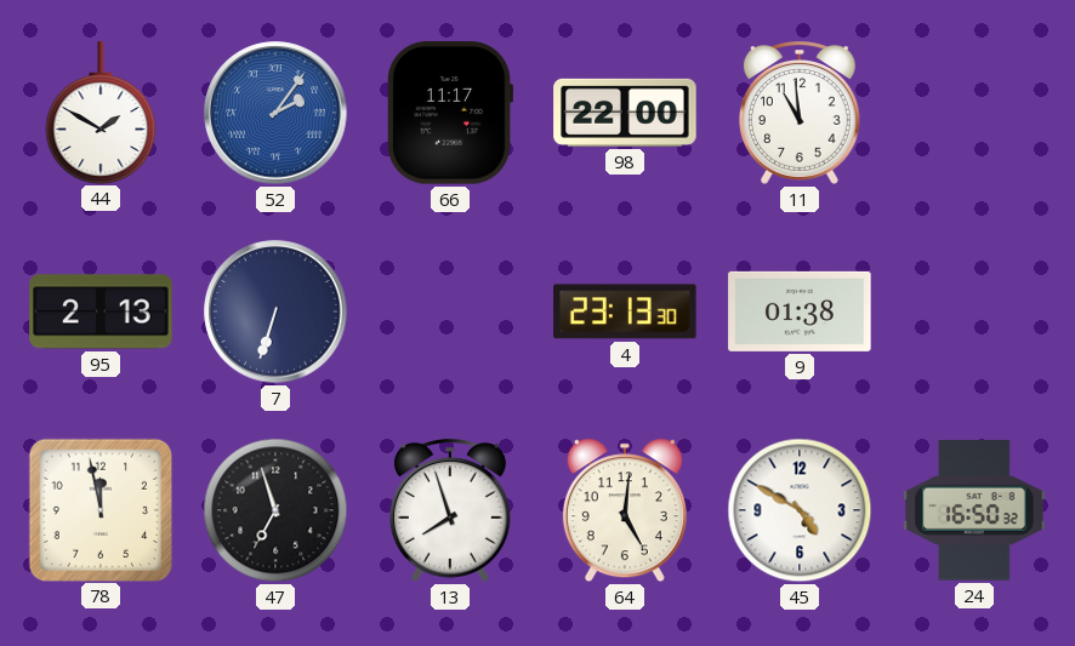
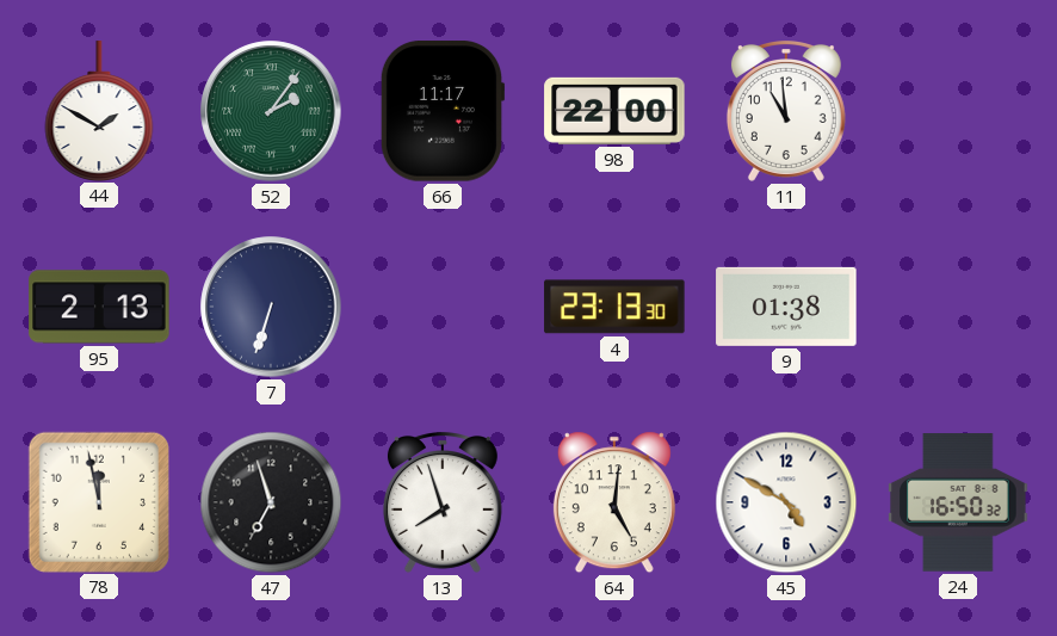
52 dial: blue -> green
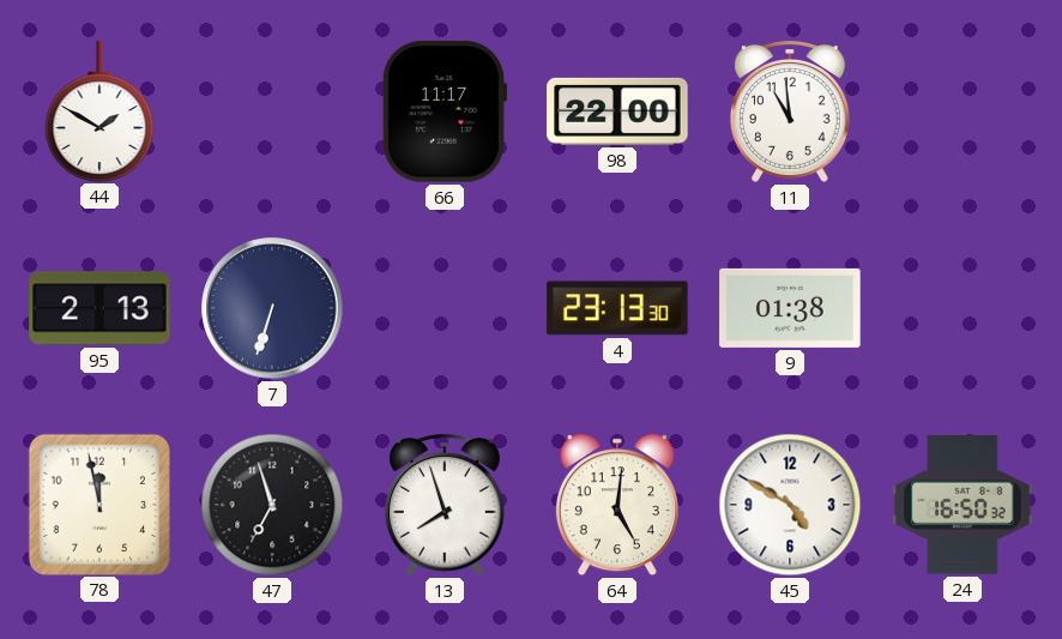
52: 2:06 -> none
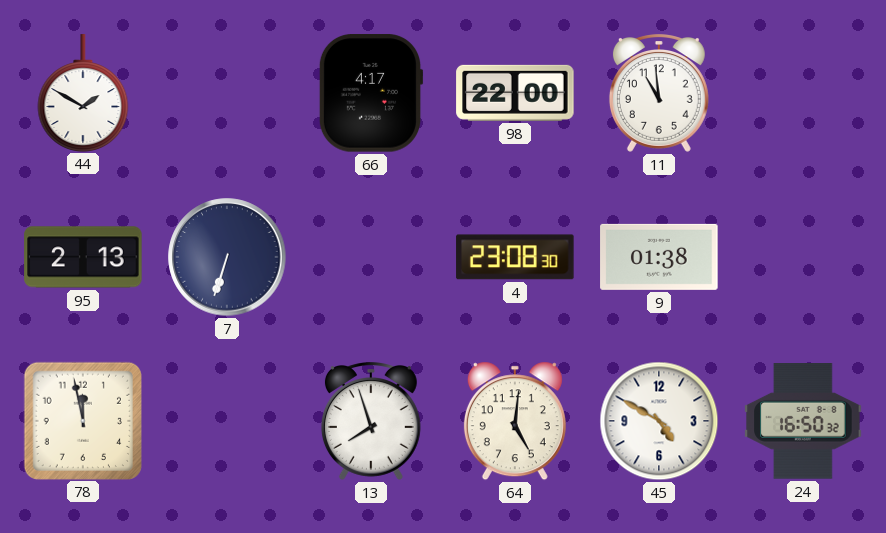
66: 11:17 -> 4:17
4: 23:13 -> 23:08
47: 6:57 -> none
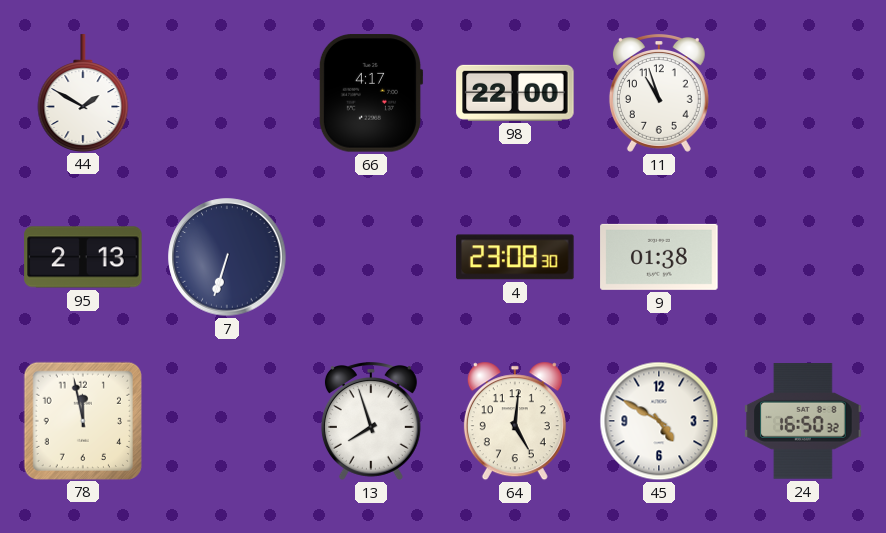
11: 10:59 -> 10:57
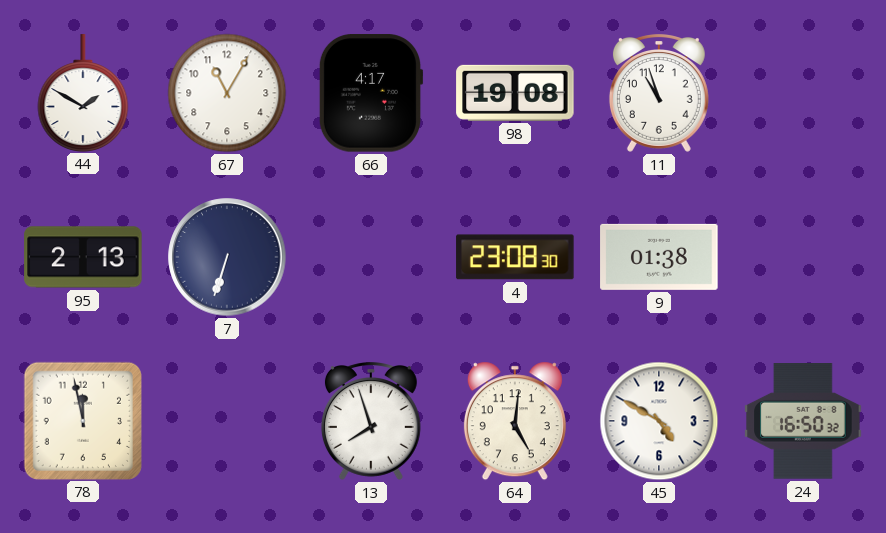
67: none -> 11:05
98: 22:00 -> 19:08
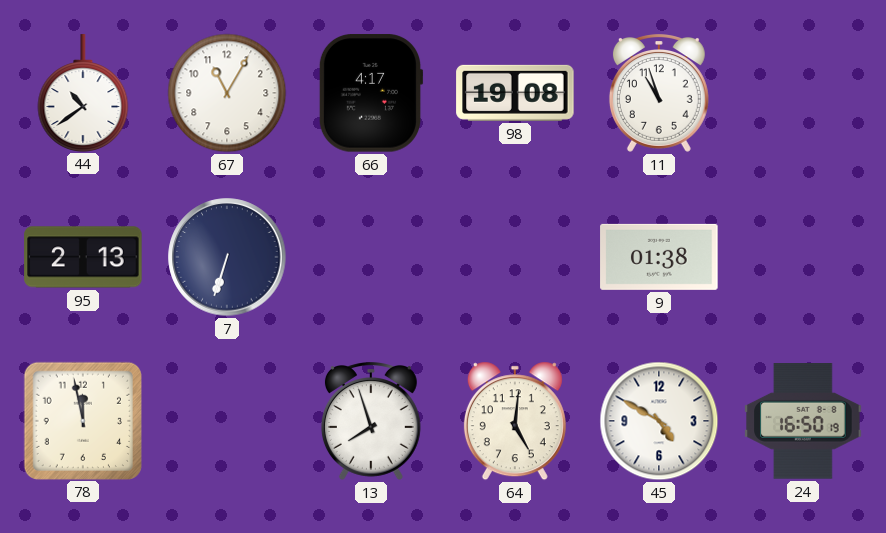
44: 1:50 -> 10:39
4: 23:08 -> none
24: 16:50:32 -> 16:50:19
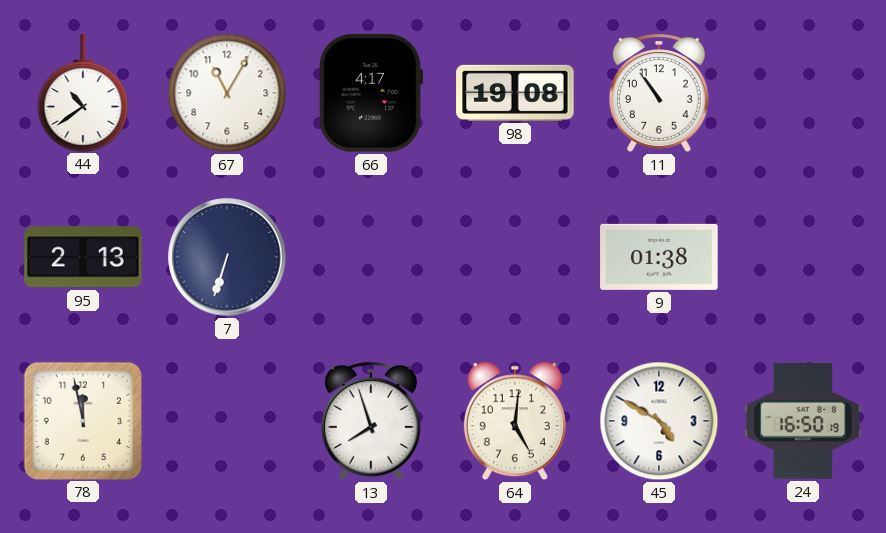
11: 10:57 -> 10:54
